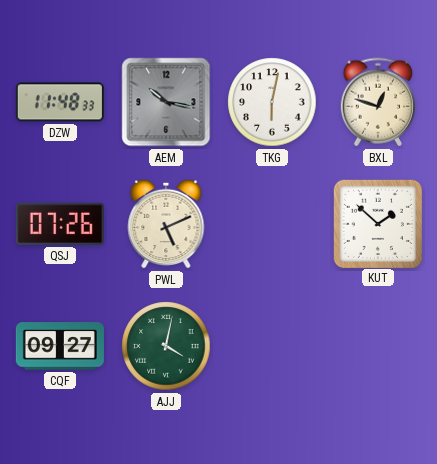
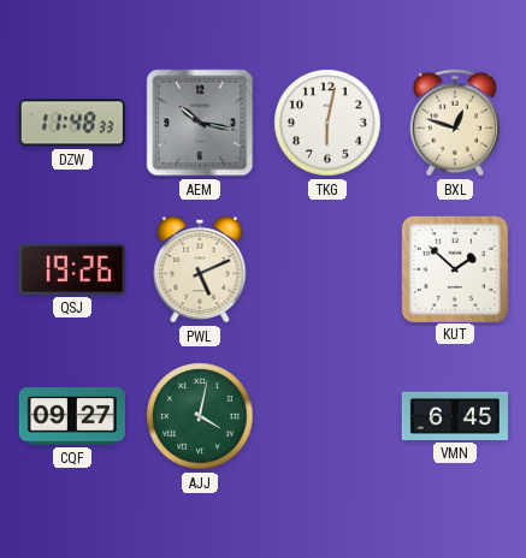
QSJ: 07:26 -> 19:26
VMN: none -> 6:45
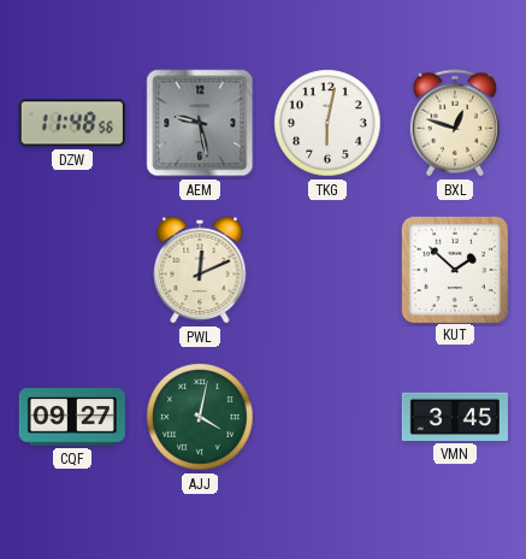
DZW: 11:48:33 -> 11:48:56
AEM: 10:17 -> 9:28
QSJ: 19:26 -> none
PWL: 5:11 -> 12:11
VMN: 6:45 -> 3:45
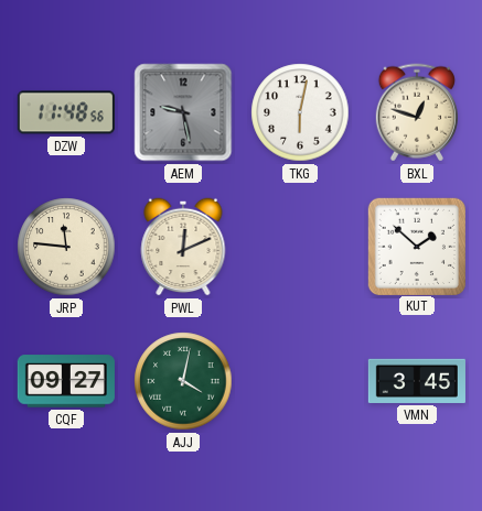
JRP: none -> 11:46
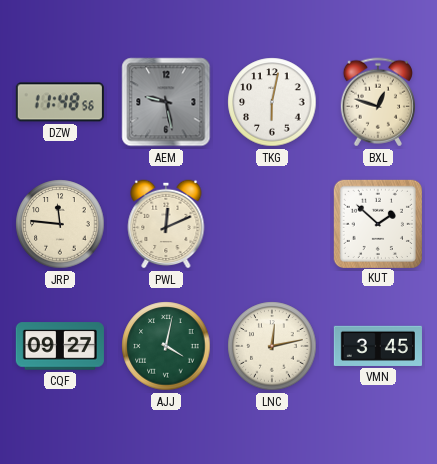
LNC: none -> 12:13
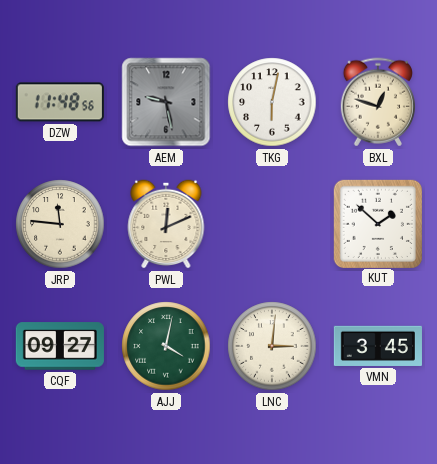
LNC: 12:13 -> 3:01
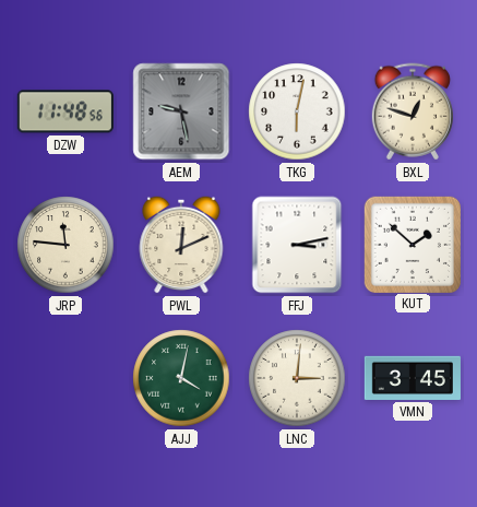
FFJ: none -> 3:13
CQF: 09:27 -> none
